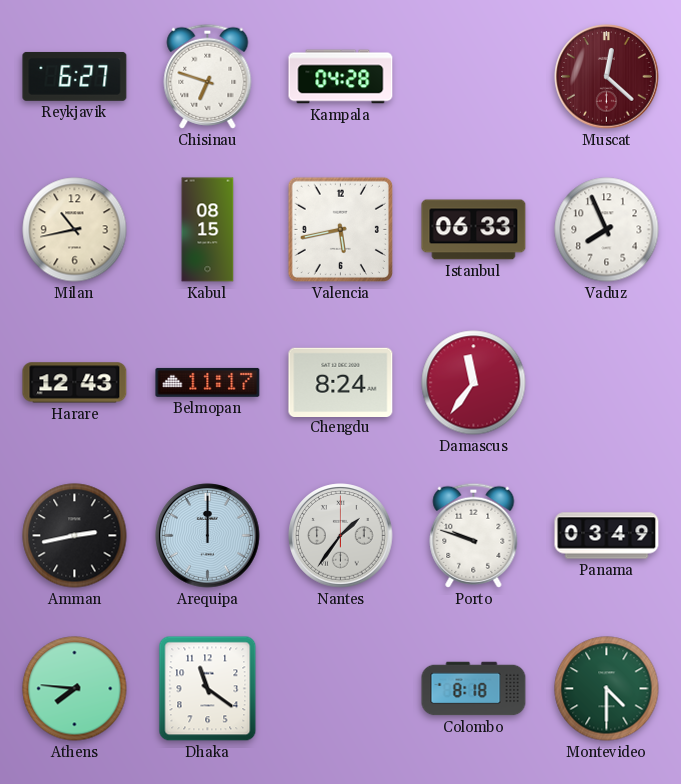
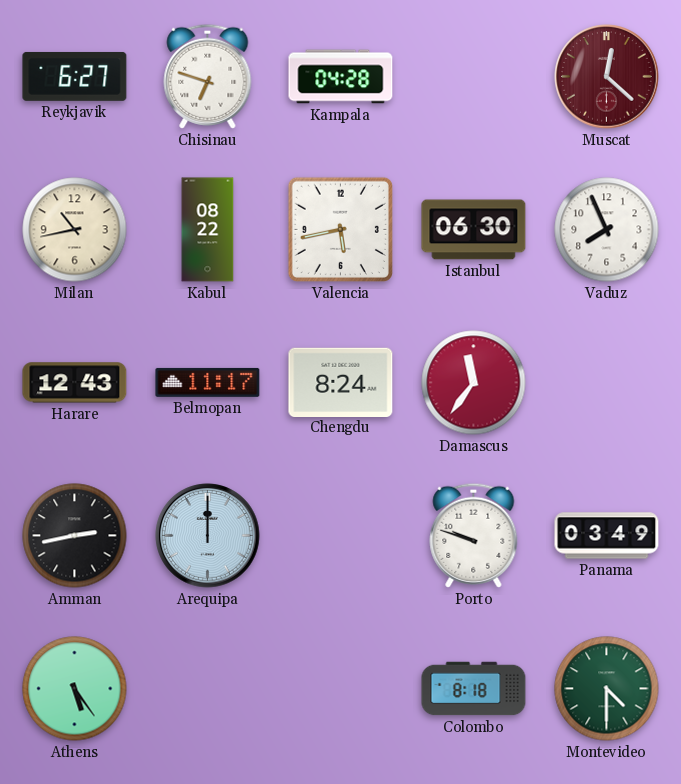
Kabul: 08:15 -> 08:22
Istanbul: 06:33 -> 06:30
Nantes: 1:36 -> none
Athens: 7:46 -> 5:24
Dhaka: 11:21 -> none
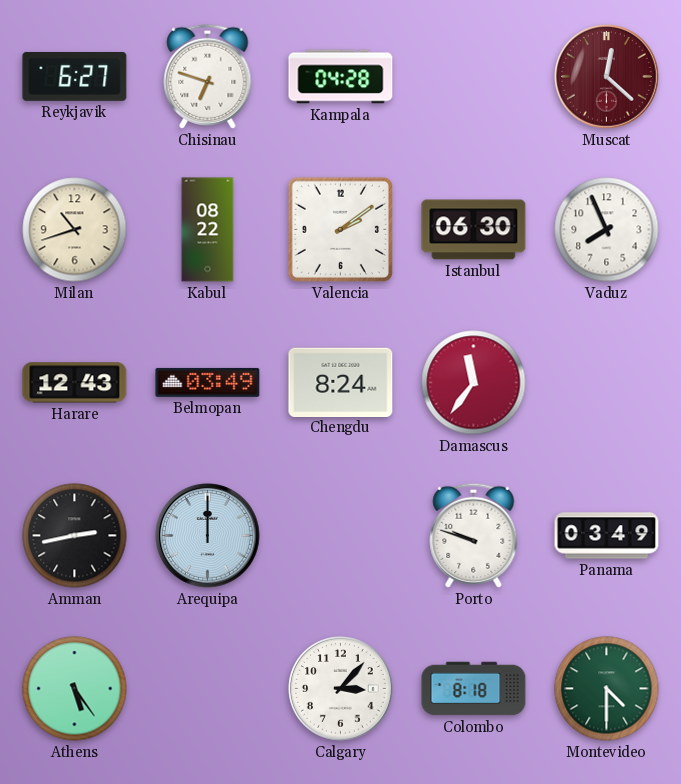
Milan: 10:43 -> 10:42
Valencia: 5:43 -> 2:09
Belmopan: 11:17 -> 03:49
Calgary: none -> 3:07
